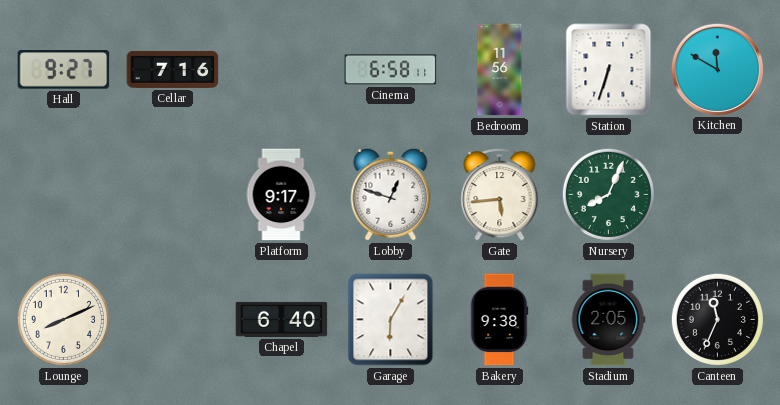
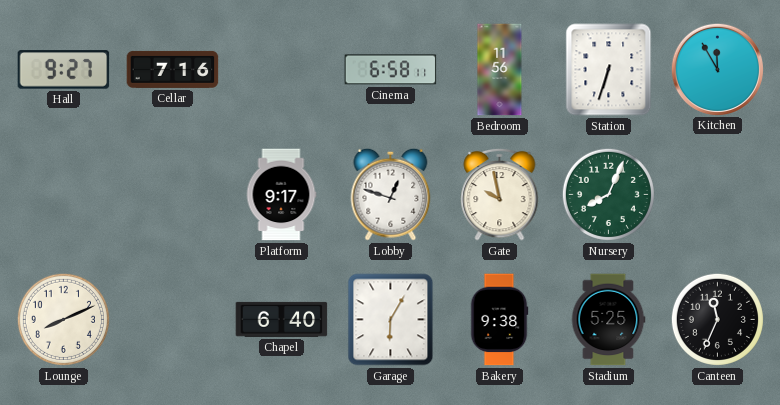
Kitchen: 11:50 -> 11:55
Gate: 5:44 -> 9:58
Stadium: 2:05 -> 5:25
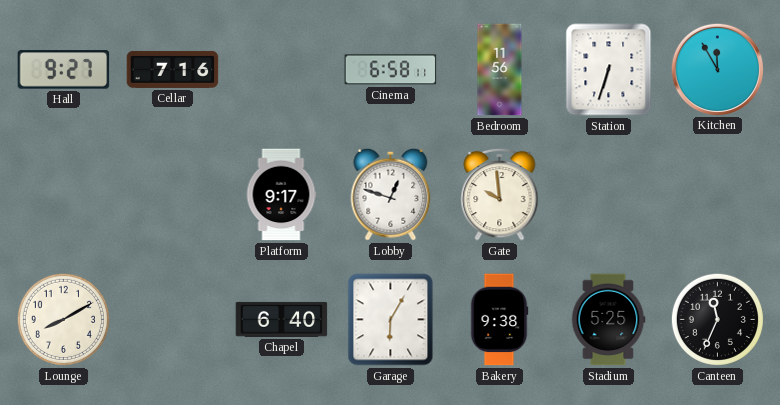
Gate: 9:58 -> 9:59
Nursery: 8:04 -> none
Lounge: 8:11 -> 8:10
